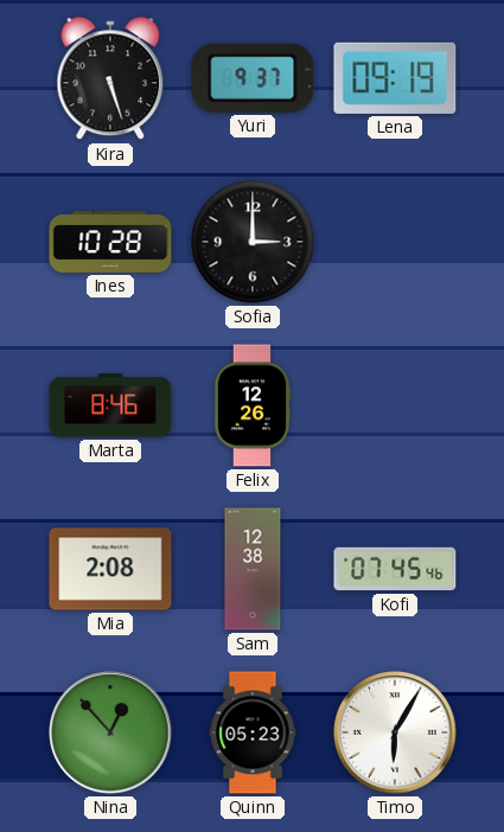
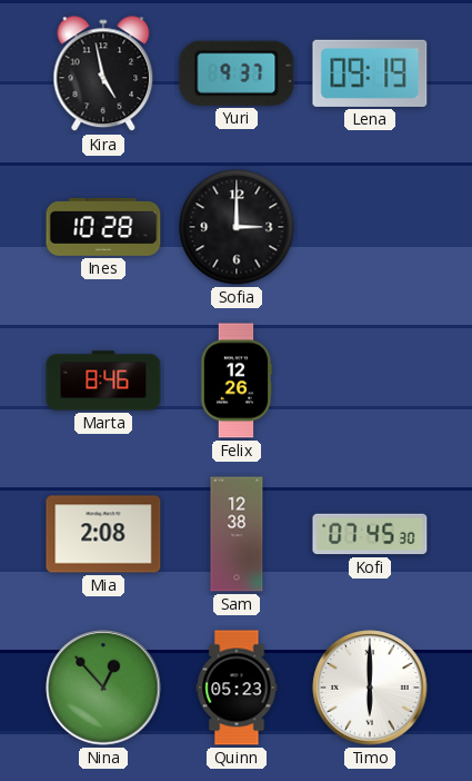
Kira: 5:27 -> 4:58
Kofi: 07:45:46 -> 07:45:30
Timo: 6:05 -> 6:00
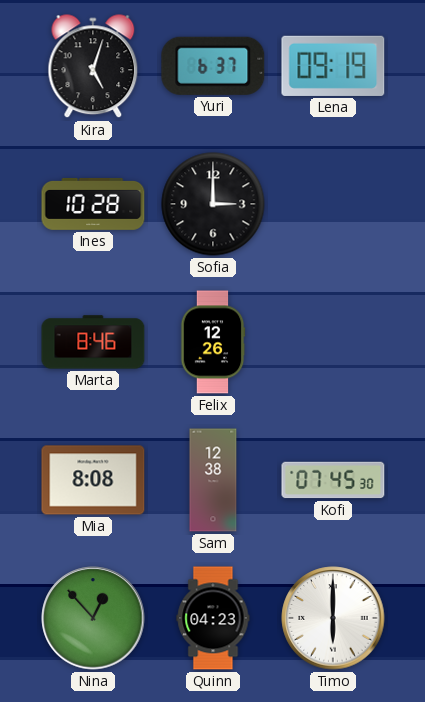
Kira: 4:58 -> 5:03
Yuri: 9:37 -> 6:37
Mia: 2:08 -> 8:08
Quinn: 05:23 -> 04:23
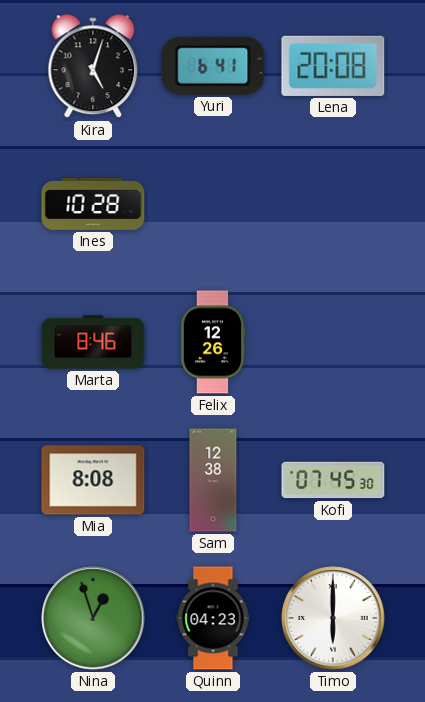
Yuri: 6:37 -> 6:41
Lena: 09:19 -> 20:08
Sofia: 3:00 -> none
Nina: 12:53 -> 12:57
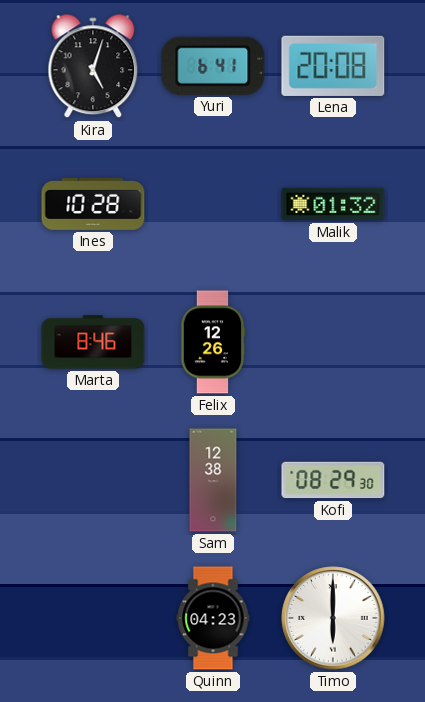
Malik: none -> 01:32
Mia: 8:08 -> none
Kofi: 07:45 -> 08:29
Nina: 12:57 -> none
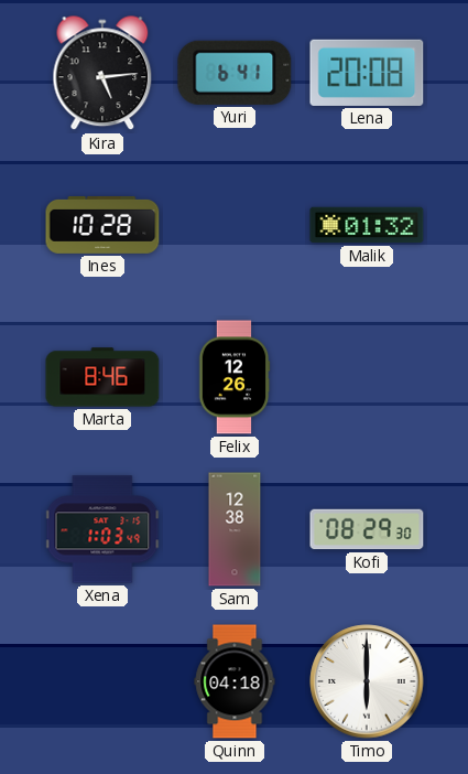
Kira: 5:03 -> 5:14
Xena: none -> 1:03
Quinn: 04:23 -> 04:18
